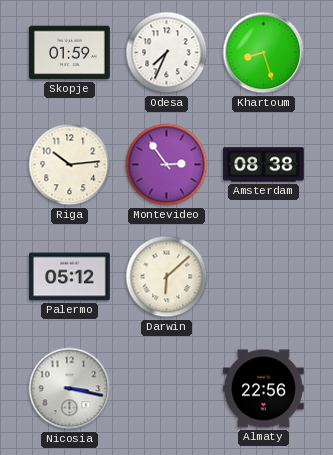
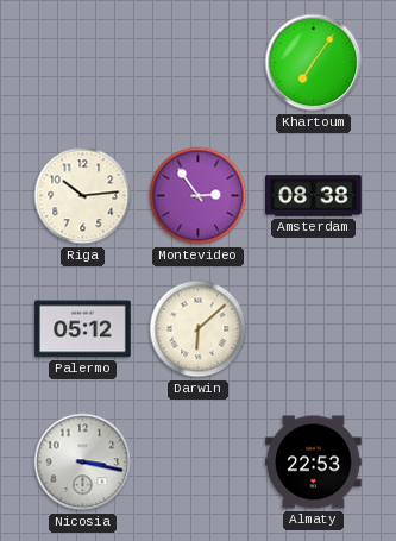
Skopje: 01:59 -> none
Odesa: 7:34 -> none
Khartoum: 8:27 -> 7:06
Almaty: 22:56 -> 22:53
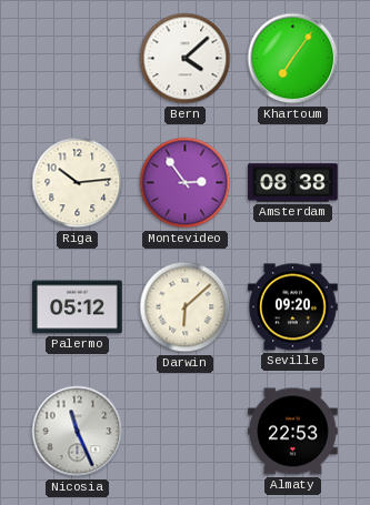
Bern: none -> 4:08
Seville: none -> 09:20
Nicosia: 3:17 -> 11:26
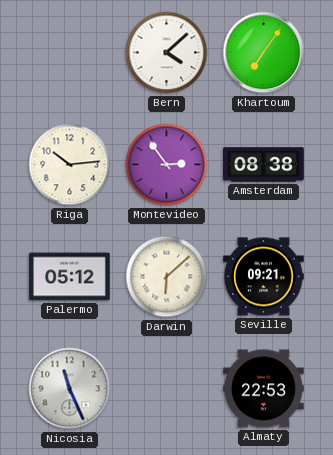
Seville: 09:20 -> 09:21
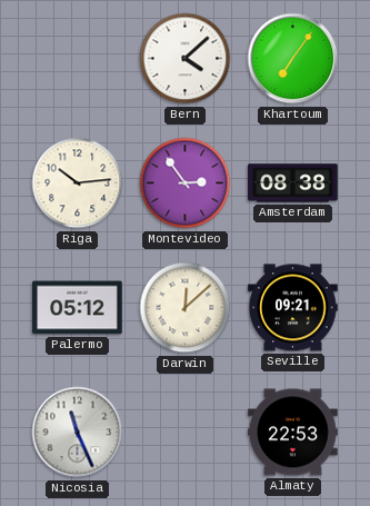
Darwin: 6:08 -> 12:08
